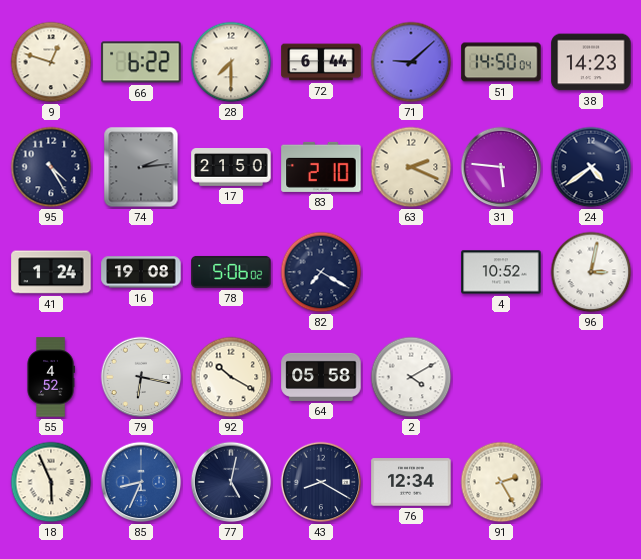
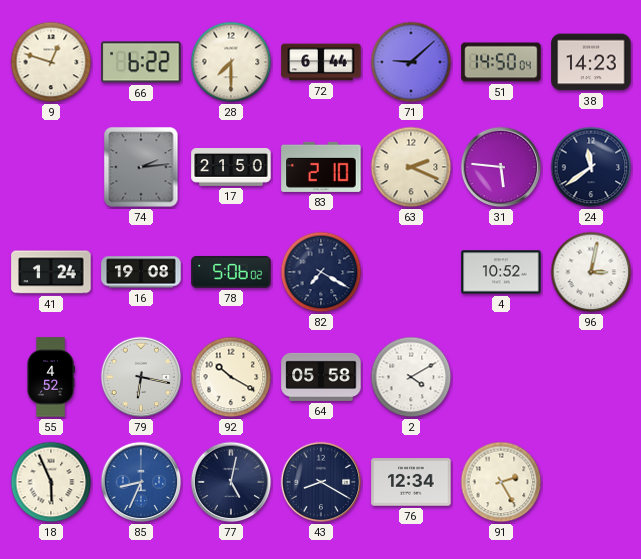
95: 4:25 -> none
24: 4:39 -> 11:39
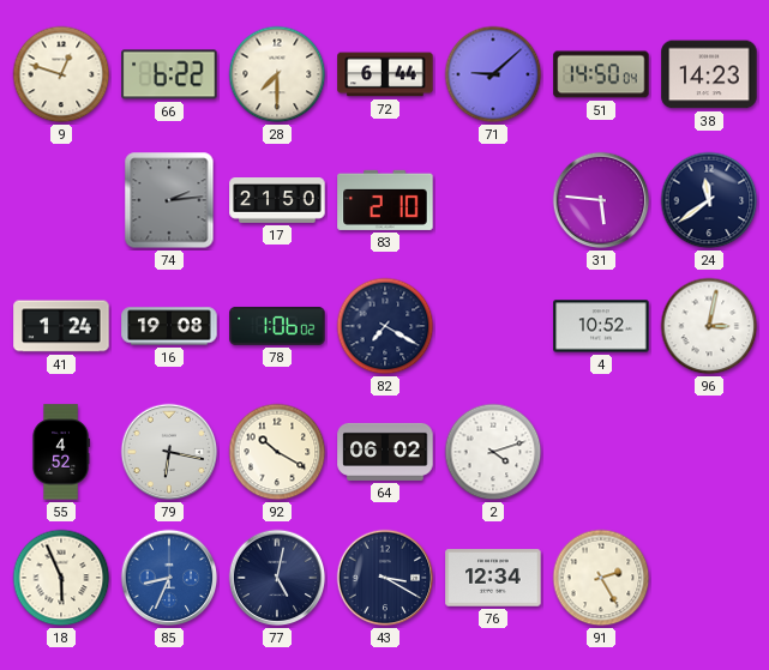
63: 2:19 -> none
78: 5:06 -> 1:06
64: 05:58 -> 06:02
2: 4:10 -> 4:12
43: 8:20 -> 3:20
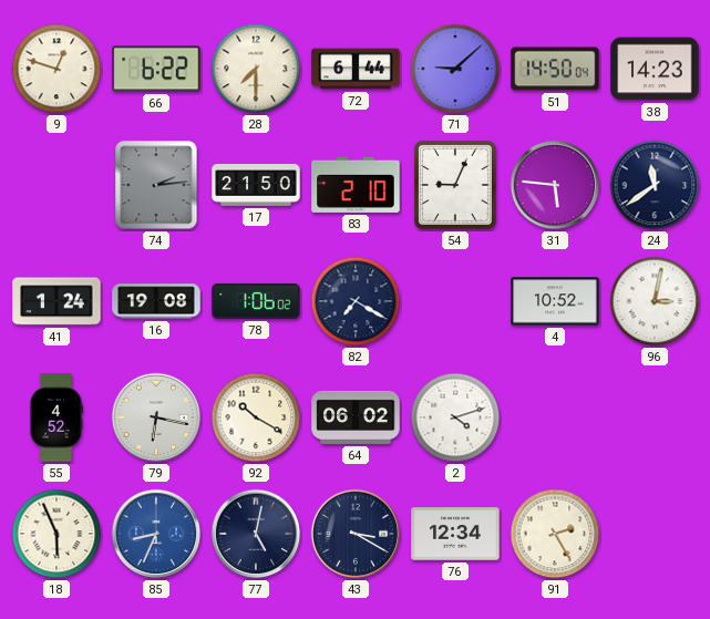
54: none -> 9:04
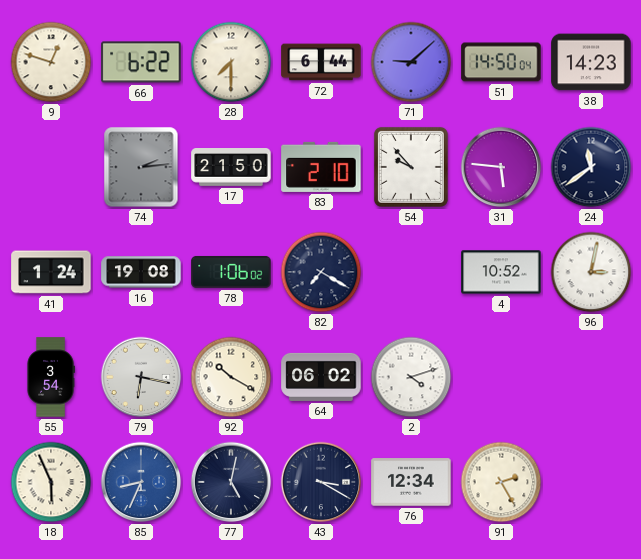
54: 9:04 -> 9:53
55: 4:52 -> 3:54
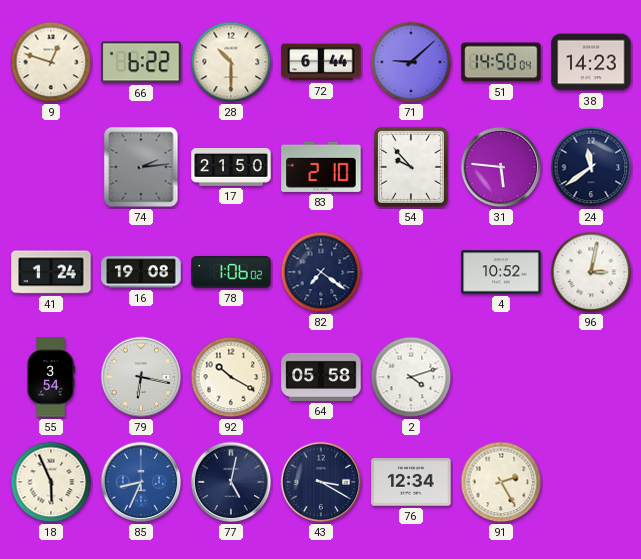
28: 7:30 -> 10:30
82: 7:20 -> 7:21
64: 06:02 -> 05:58
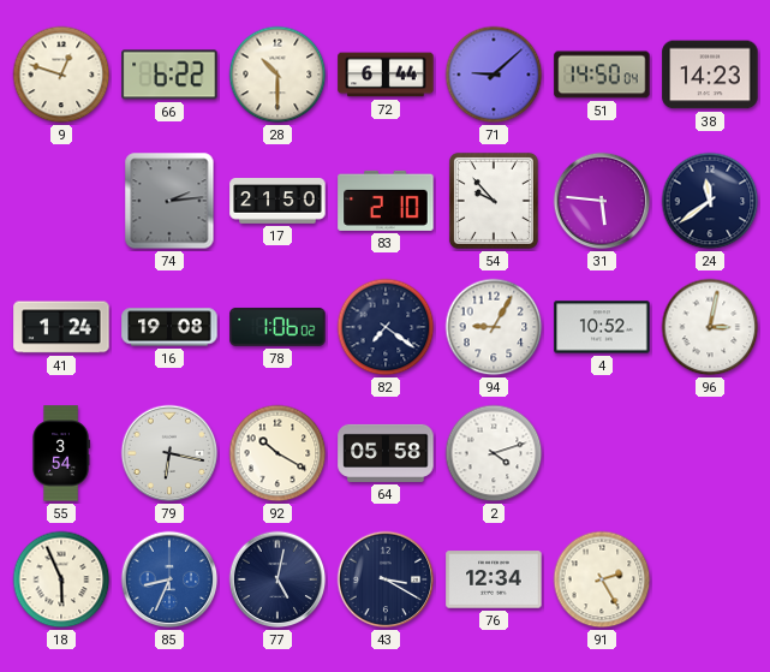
94: none -> 9:05
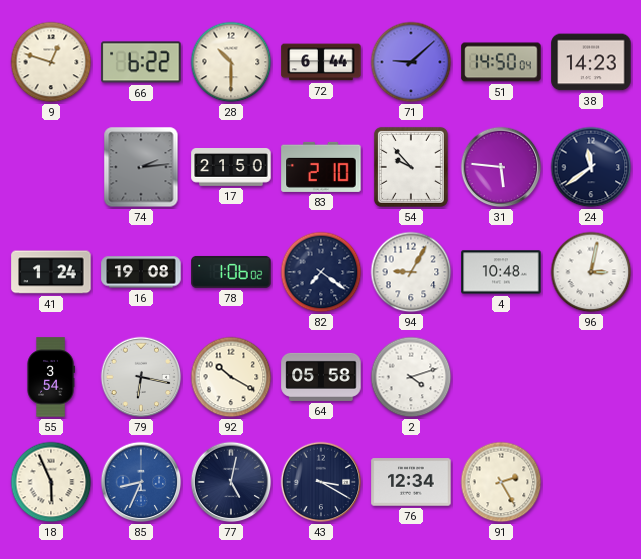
4: 10:52 -> 10:48
